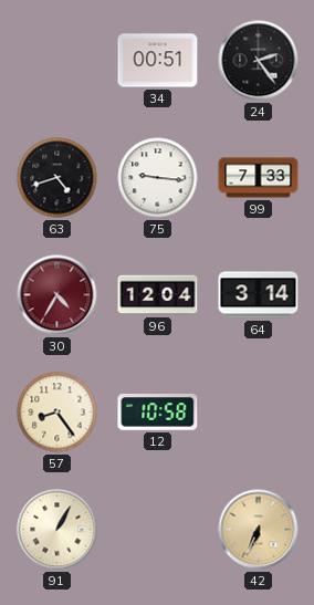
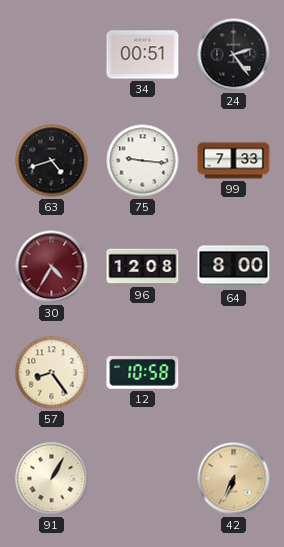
96: 12:04 -> 12:08
64: 3:14 -> 8:00
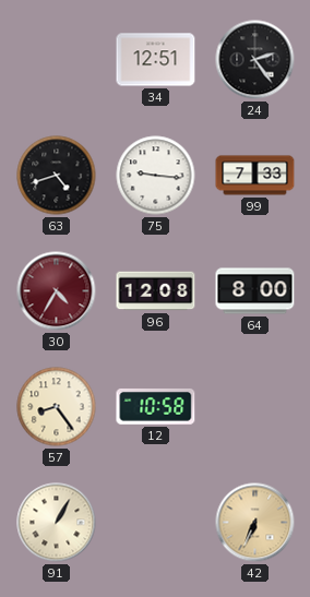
34: 00:51 -> 12:51
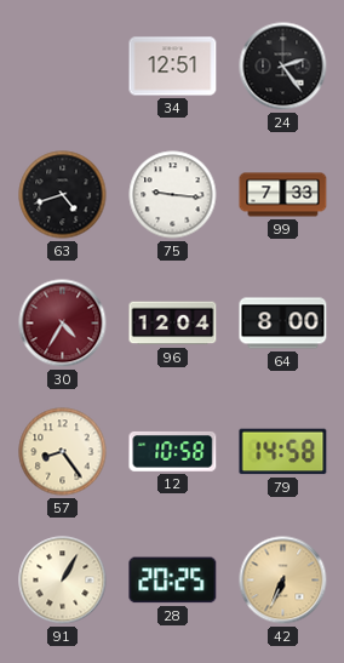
96: 12:08 -> 12:04
79: none -> 14:58
28: none -> 20:25
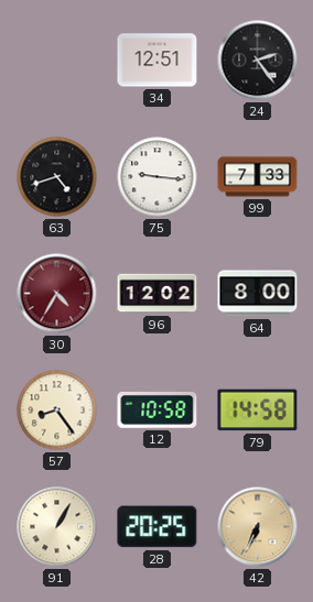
96: 12:04 -> 12:02
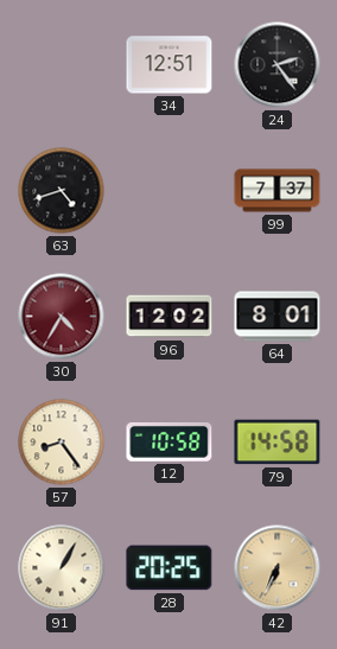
75: 9:16 -> none
99: 7:33 -> 7:37
64: 8:00 -> 8:01
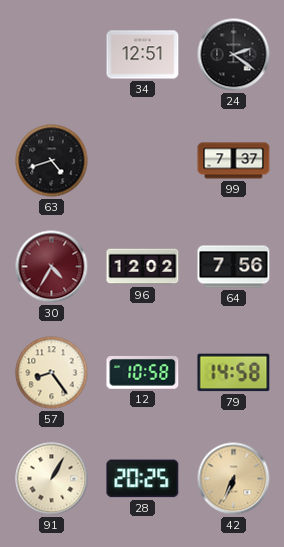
24: 2:24 -> 2:21
64: 8:01 -> 7:56
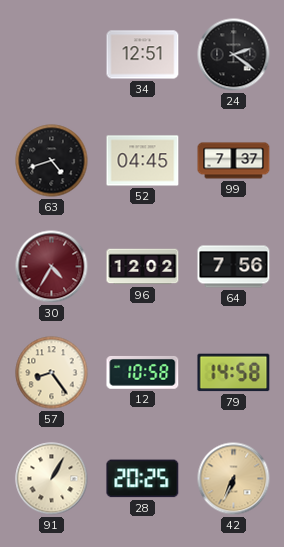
52: none -> 04:45
